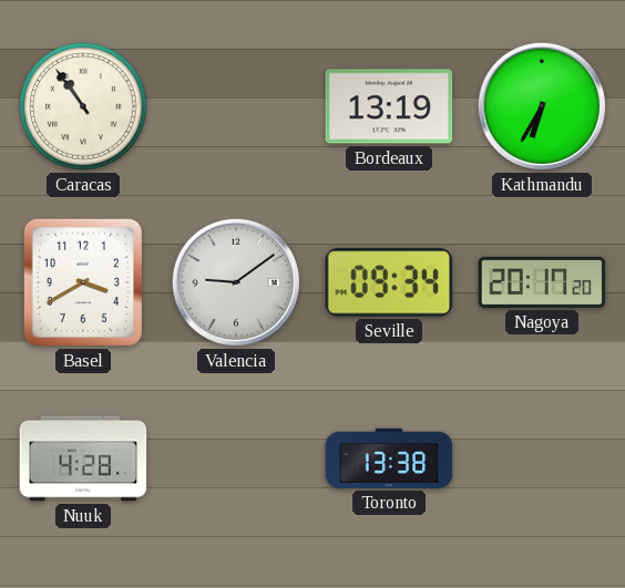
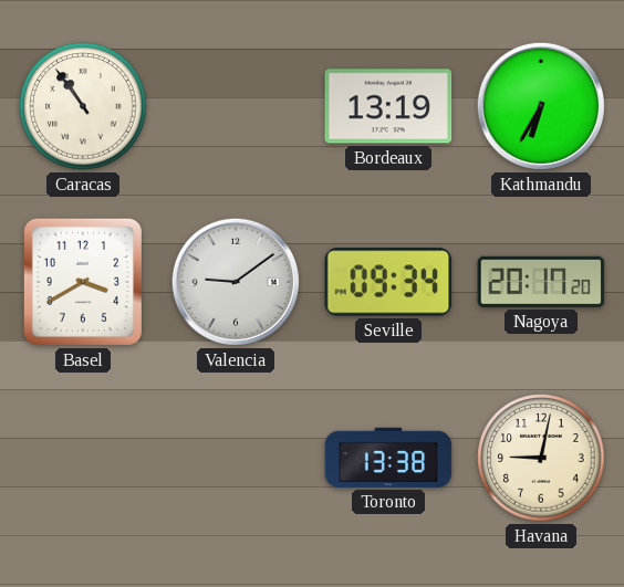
Nuuk: 4:28 -> none
Havana: none -> 9:02
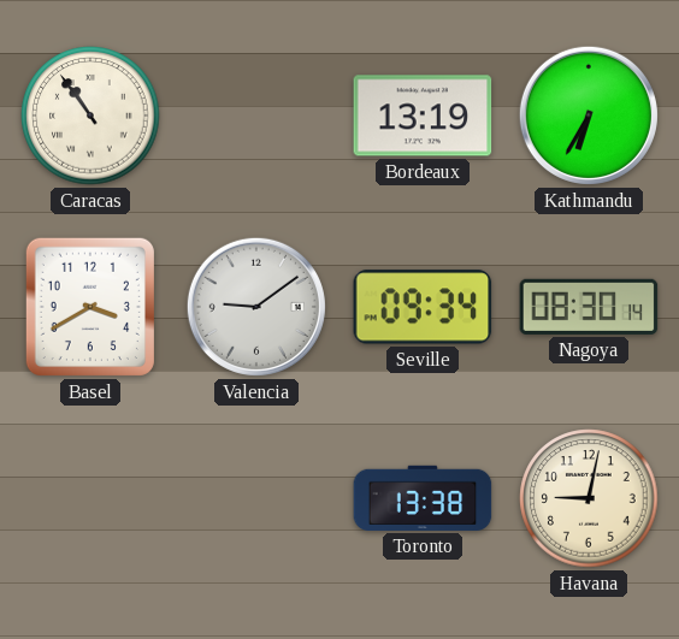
Nagoya: 20:17 -> 08:30
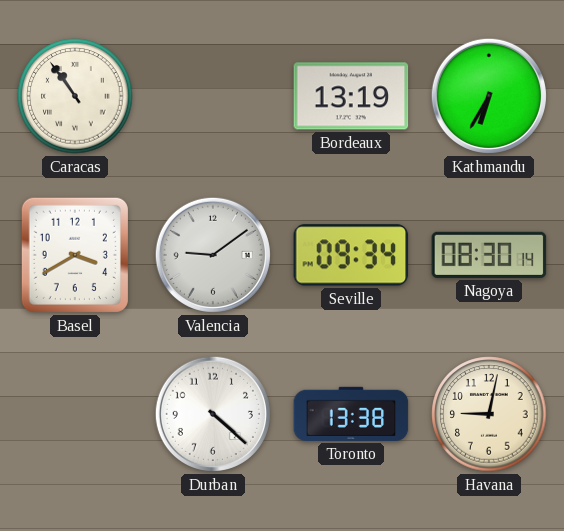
Durban: none -> 4:22
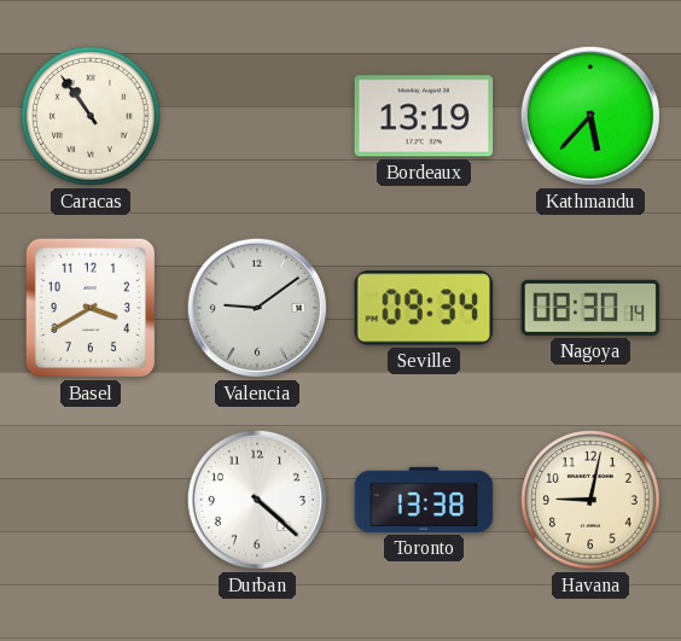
Kathmandu: 6:35 -> 5:37
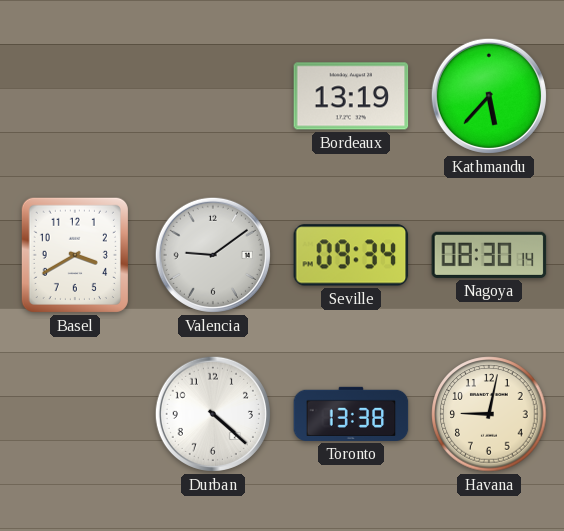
Caracas: 10:54 -> none
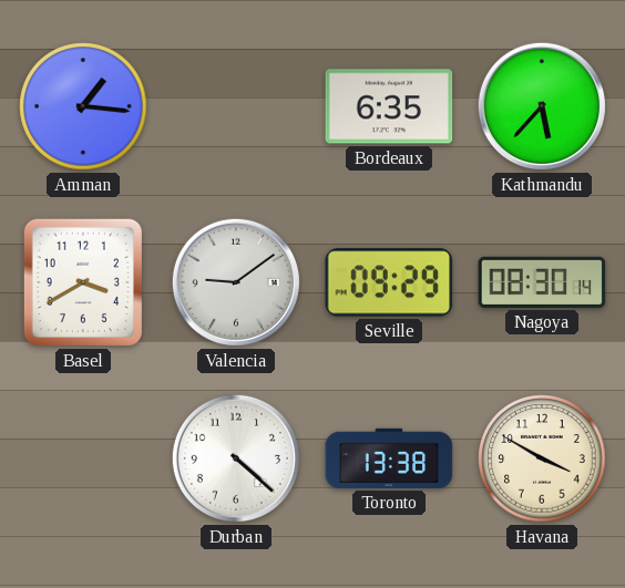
Amman: none -> 1:16
Bordeaux: 13:19 -> 6:35
Seville: 09:34 -> 09:29
Havana: 9:02 -> 3:50
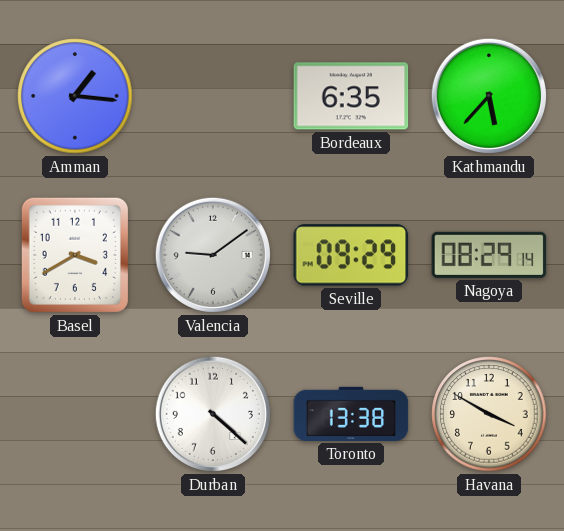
Nagoya: 08:30 -> 08:29
